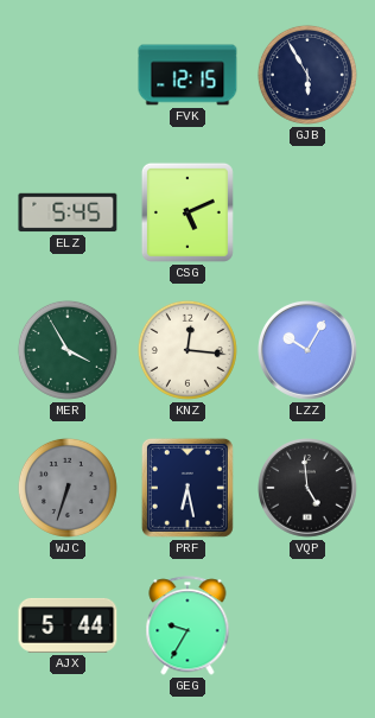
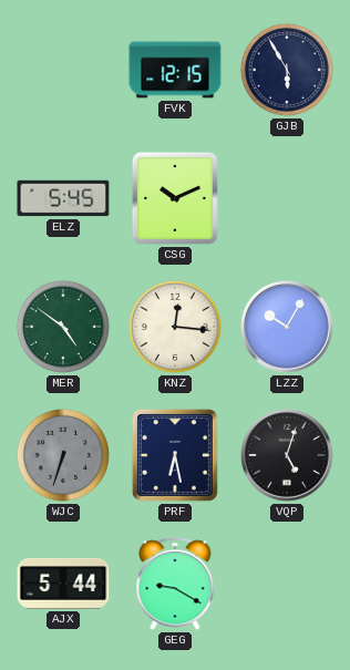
CSG: 5:11 -> 10:11
MER: 3:55 -> 4:51
VQP: 4:59 -> 5:03
GEG: 9:35 -> 9:20
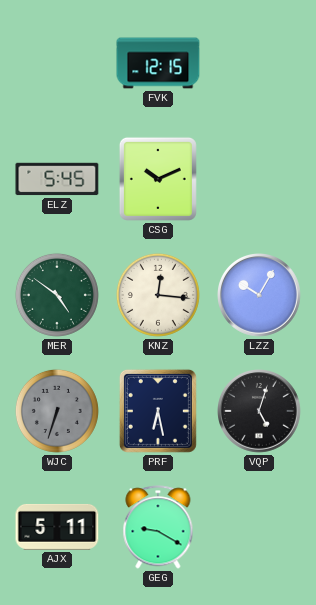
GJB: 5:55 -> none
AJX: 5:44 -> 5:11
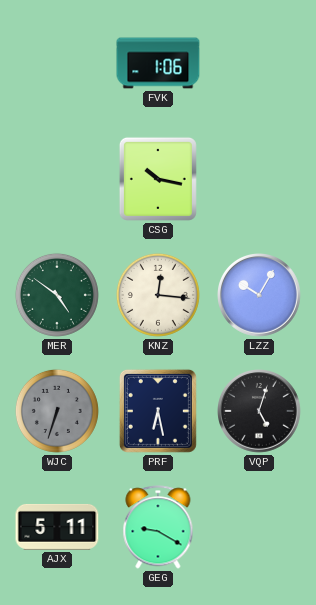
FVK: 12:15 -> 1:06
ELZ: 5:45 -> none
CSG: 10:11 -> 10:17
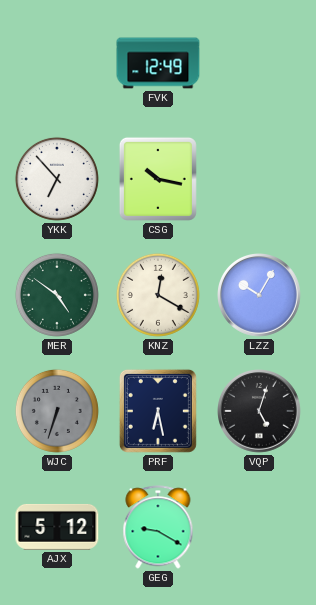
FVK: 1:06 -> 12:49
YKK: none -> 6:53
KNZ: 12:16 -> 12:20
AJX: 5:11 -> 5:12
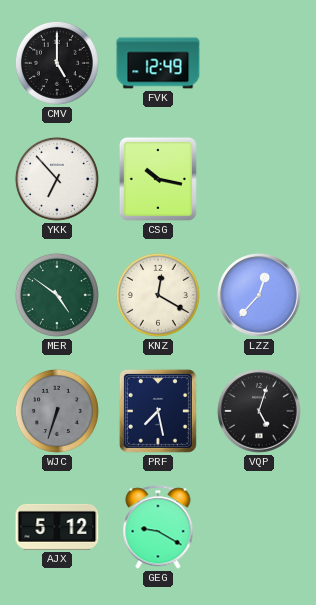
CMV: none -> 5:00
LZZ: 10:05 -> 12:37
PRF: 6:28 -> 7:28
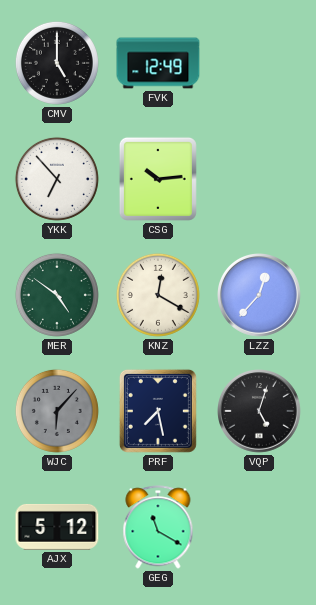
CSG: 10:17 -> 10:14
WJC: 6:33 -> 6:07
GEG: 9:20 -> 11:20
